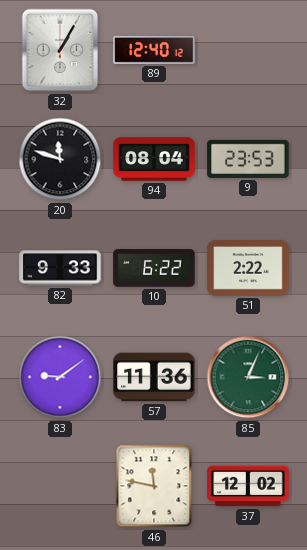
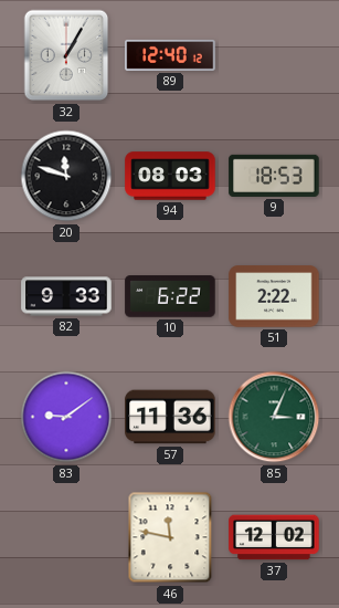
94: 08:04 -> 08:03
9: 23:53 -> 18:53
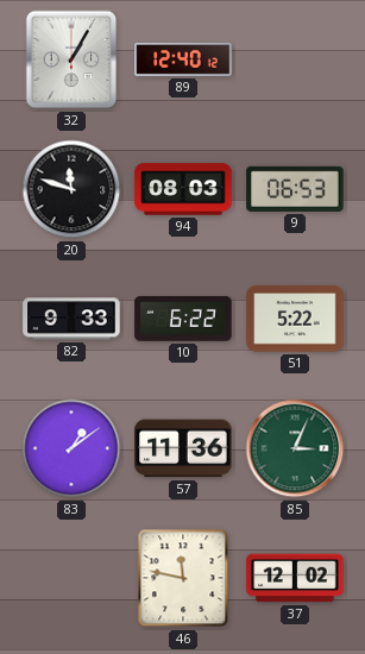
9: 18:53 -> 06:53
51: 2:22 -> 5:22
83: 9:09 -> 1:09
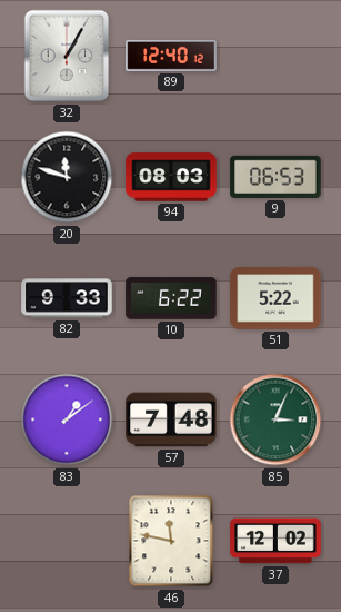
57: 11:36 -> 7:48
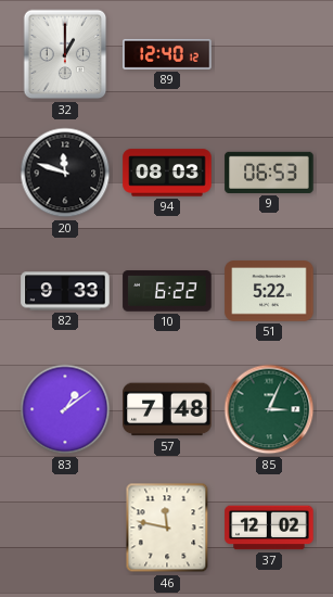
32: 1:05 -> 1:00
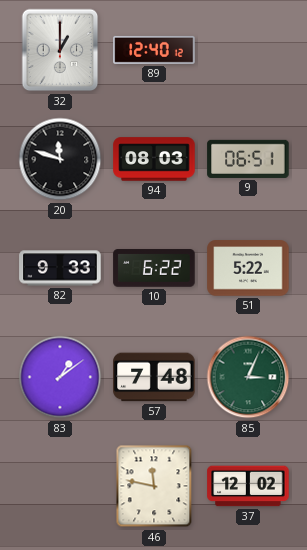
9: 06:53 -> 06:51
